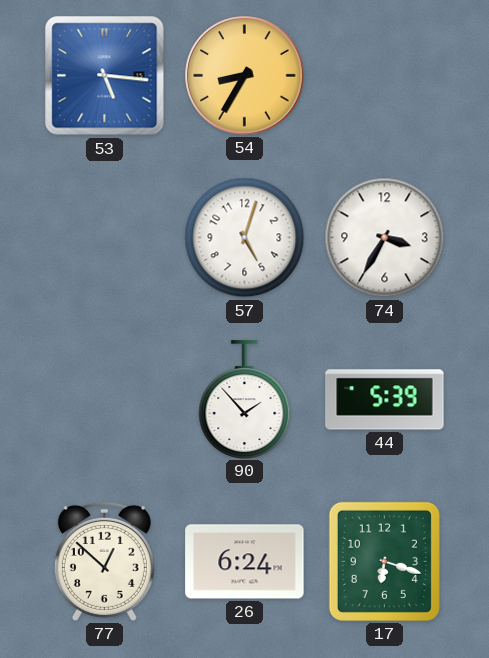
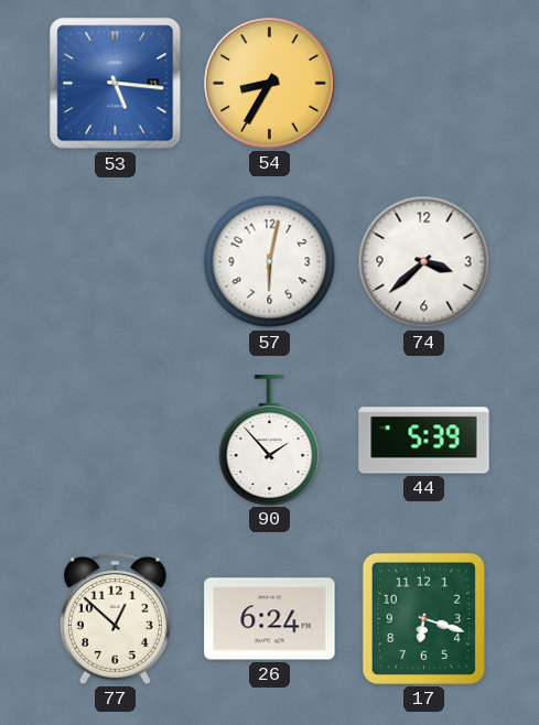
57: 5:03 -> 6:02
74: 3:35 -> 3:38
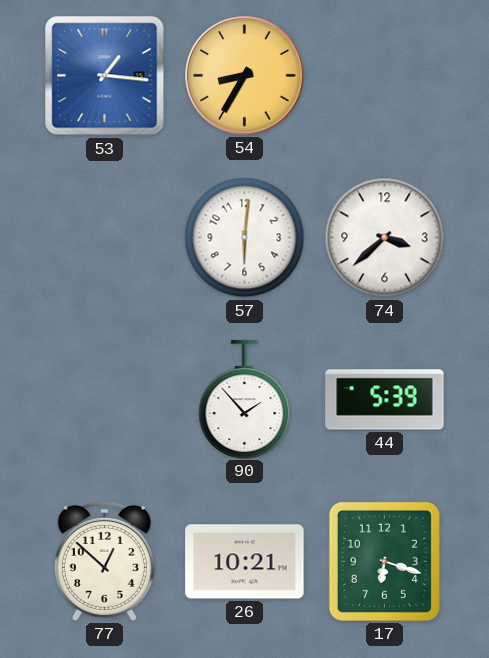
53: 5:16 -> 1:16
57: 6:02 -> 6:01
26: 6:24 -> 10:21
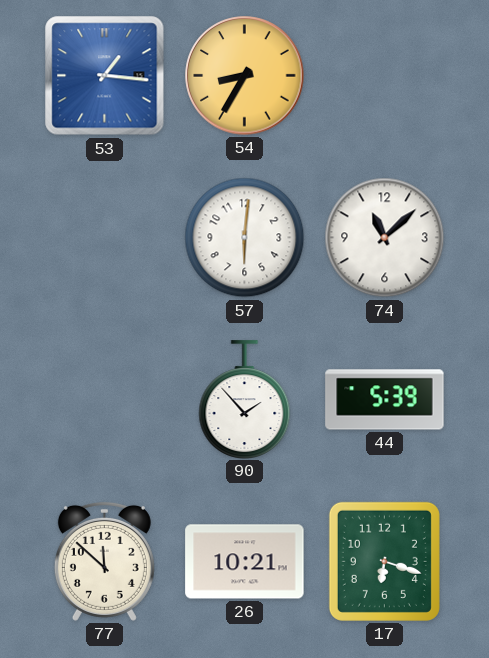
74: 3:38 -> 11:08
77: 12:52 -> 11:52
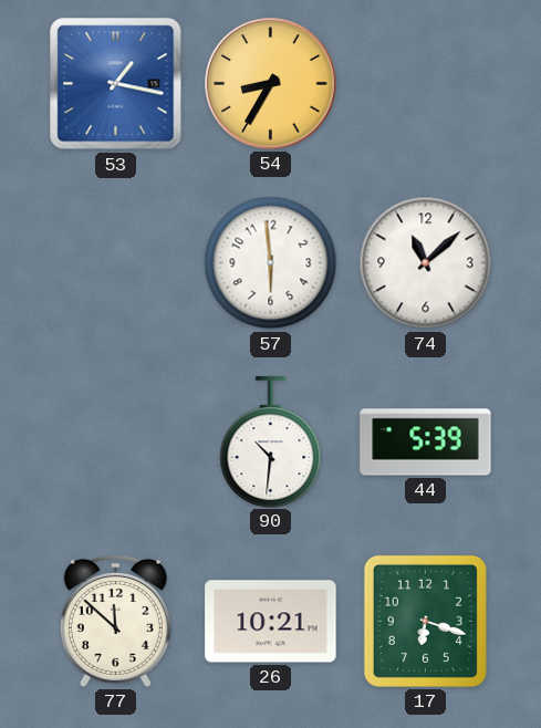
53: 1:16 -> 1:17
57: 6:01 -> 5:59
90: 1:53 -> 10:31
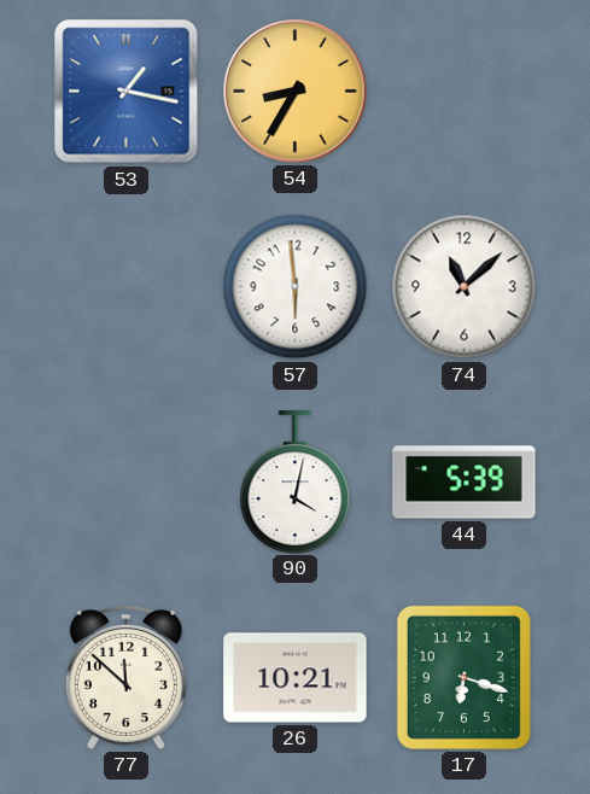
90: 10:31 -> 4:02
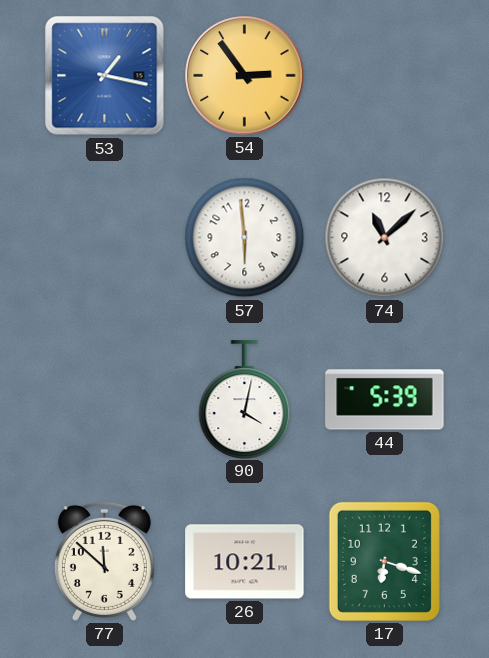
54: 8:35 -> 2:54
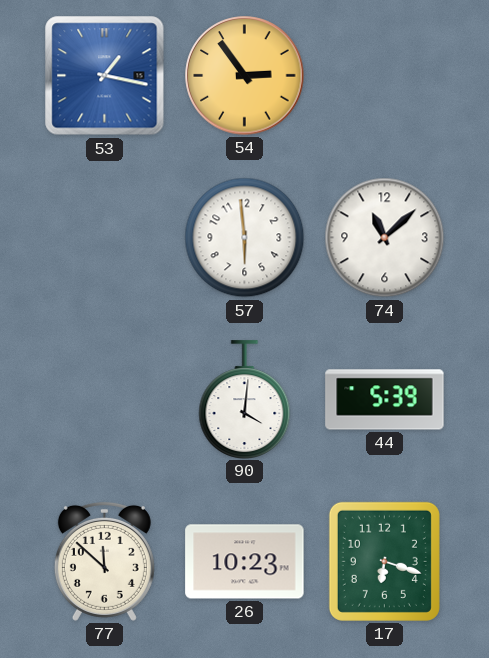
90: 4:02 -> 4:01
26: 10:21 -> 10:23
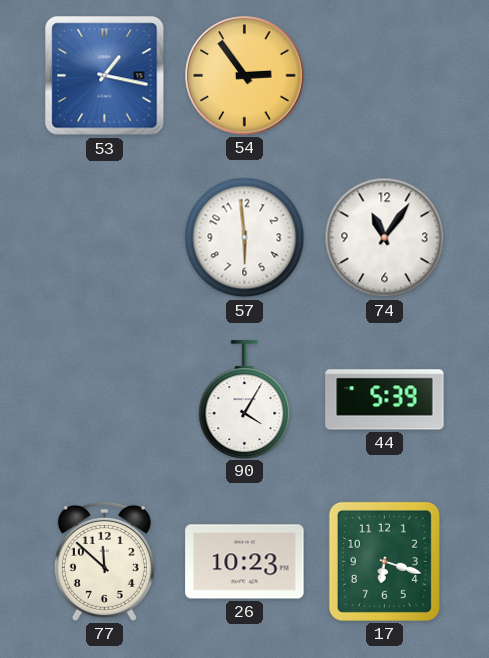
74: 11:08 -> 11:06
90: 4:01 -> 4:05
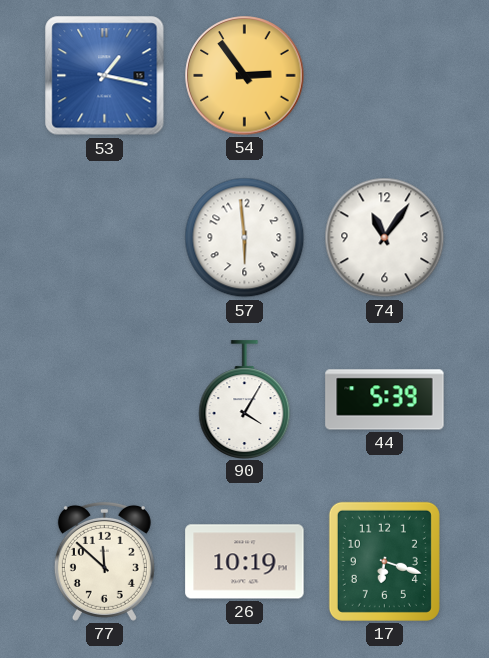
26: 10:23 -> 10:19
